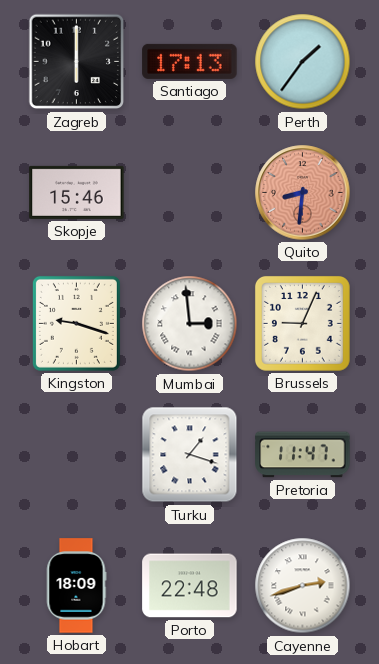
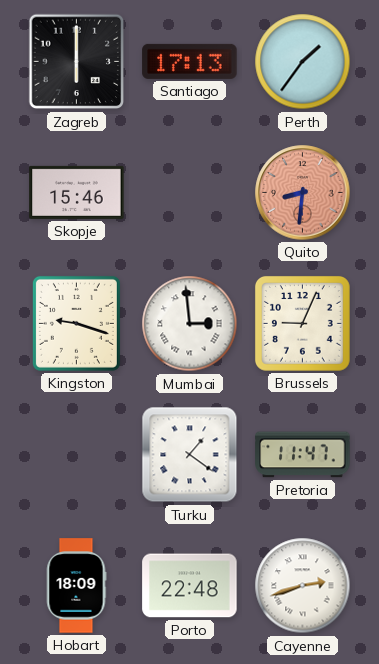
Turku: 1:18 -> 1:21
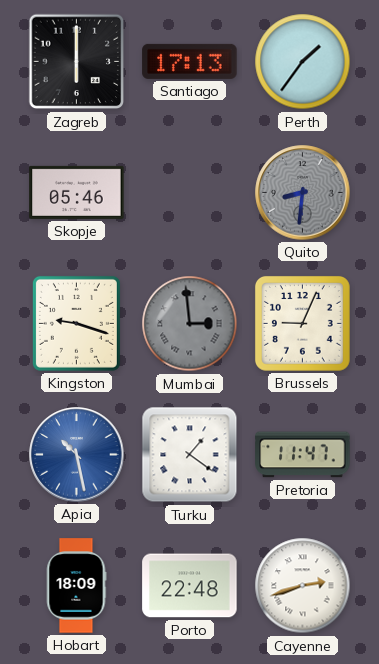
Skopje: 15:46 -> 05:46
Quito dial: salmon -> grey
Mumbai dial: white -> grey
Apia: none -> 10:28
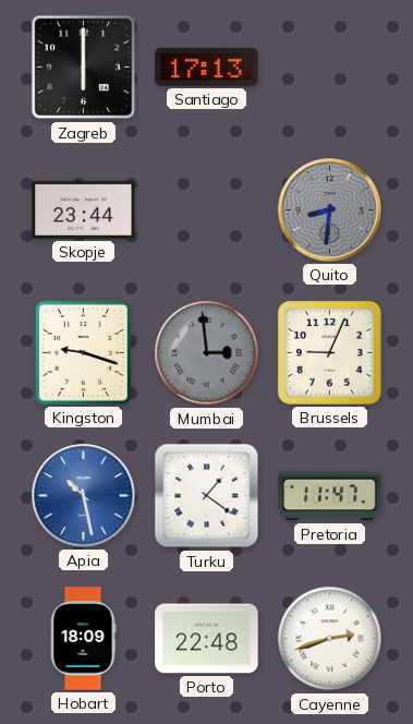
Perth: 1:36 -> none
Skopje: 05:46 -> 23:44
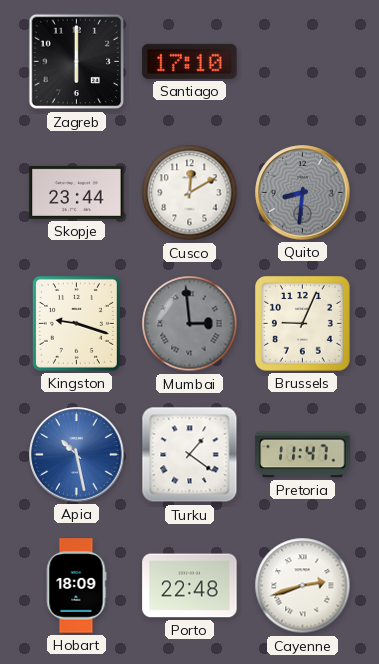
Santiago: 17:13 -> 17:10
Cusco: none -> 12:10
